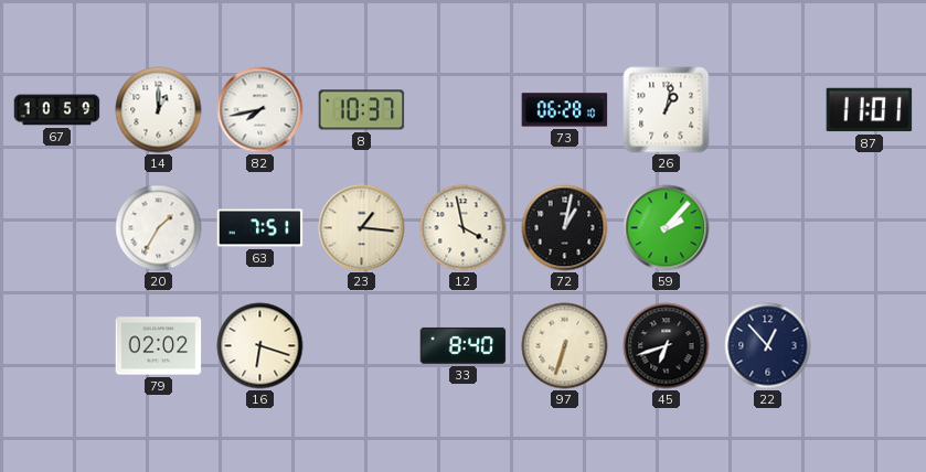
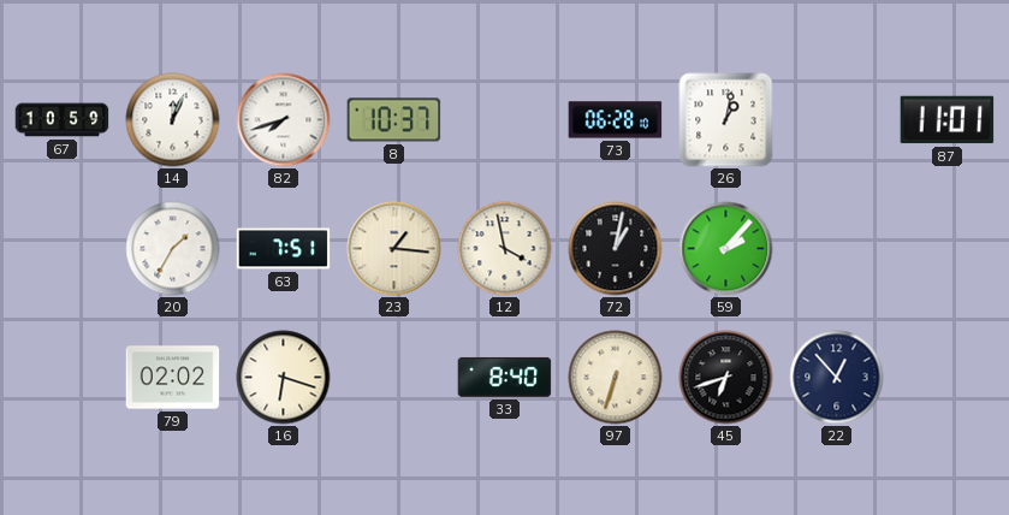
14: 1:00 -> 12:04
82: 7:43 -> 7:42
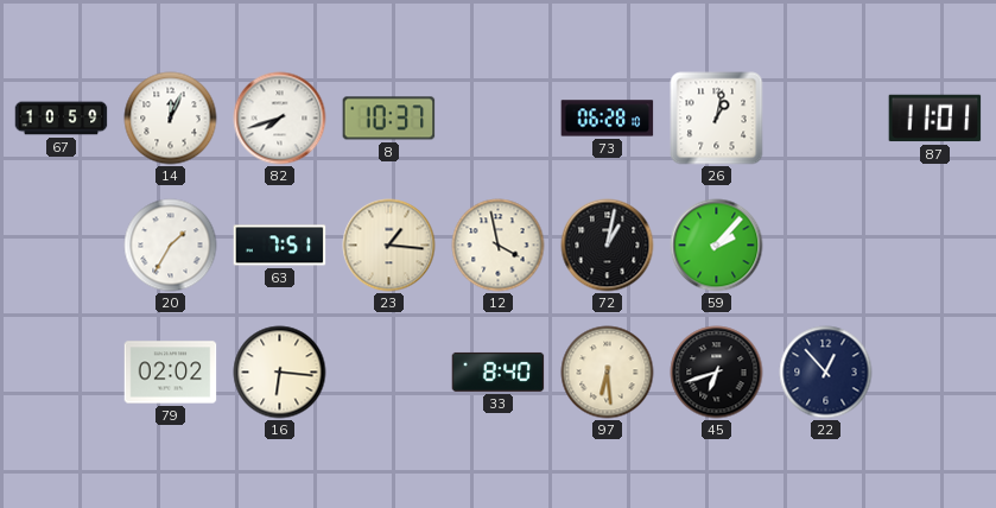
16: 6:18 -> 6:16
97: 6:33 -> 6:29
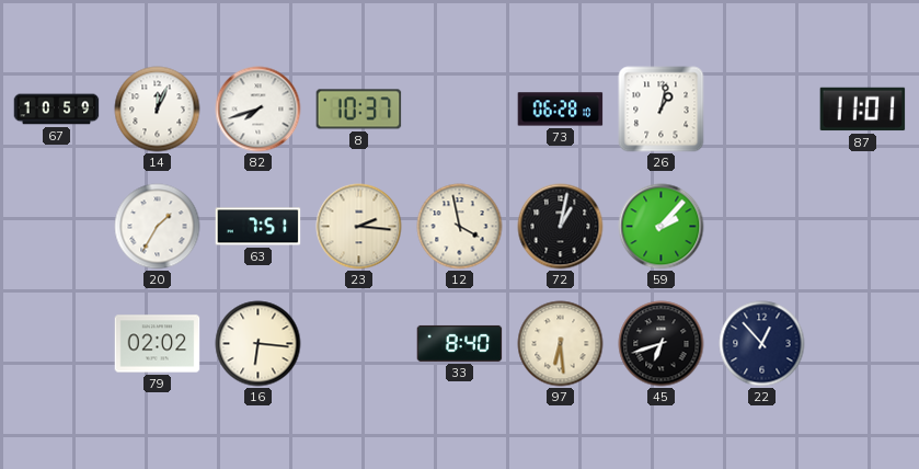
23: 1:16 -> 2:16
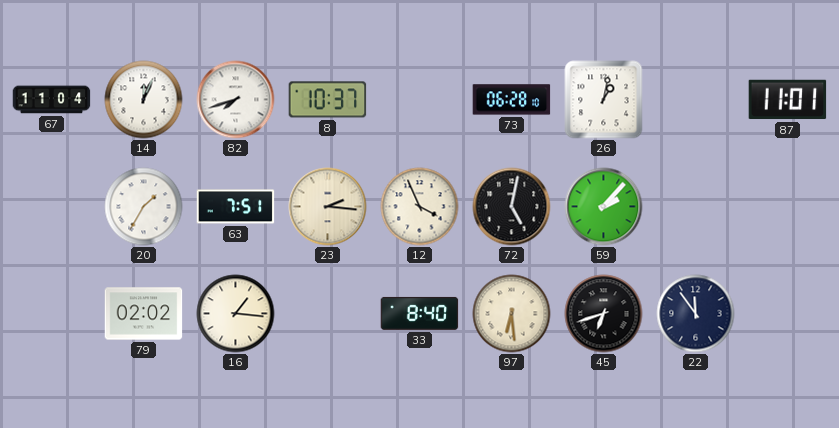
67: 10:59 -> 11:04
12: 3:58 -> 3:56
72: 1:02 -> 5:02
16: 6:16 -> 1:16
22: 12:53 -> 11:54
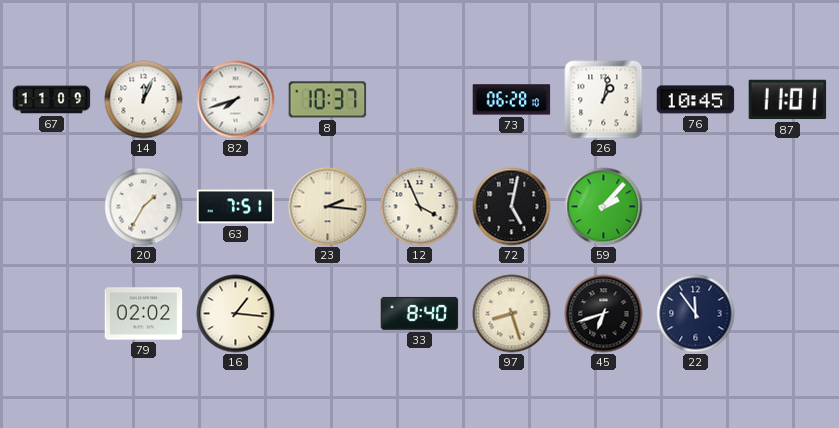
67: 11:04 -> 11:09
76: none -> 10:45
97: 6:29 -> 8:27
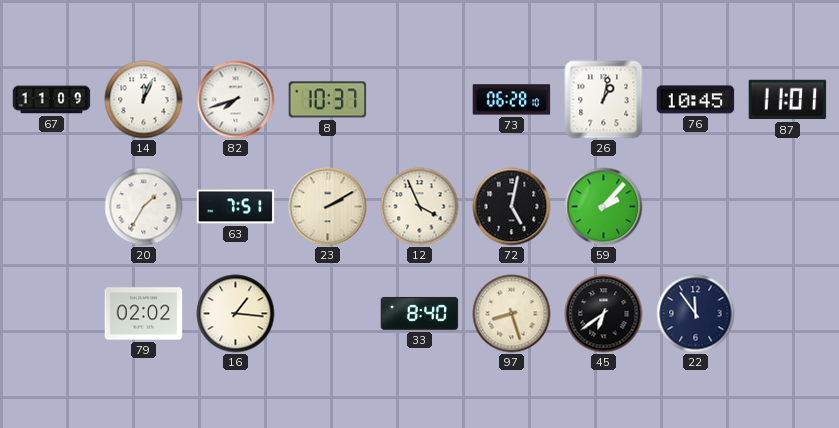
23: 2:16 -> 2:10
45: 6:42 -> 6:39
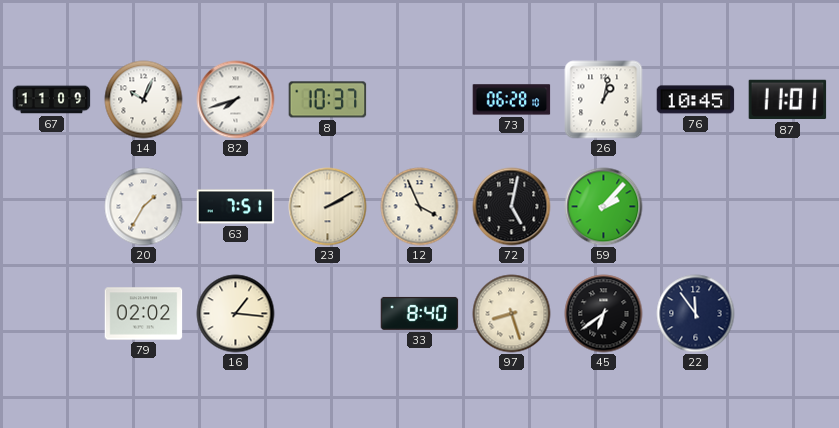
14: 12:04 -> 10:04
